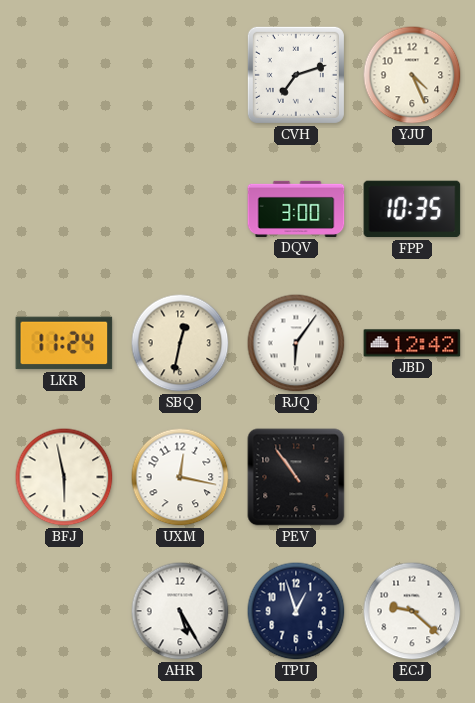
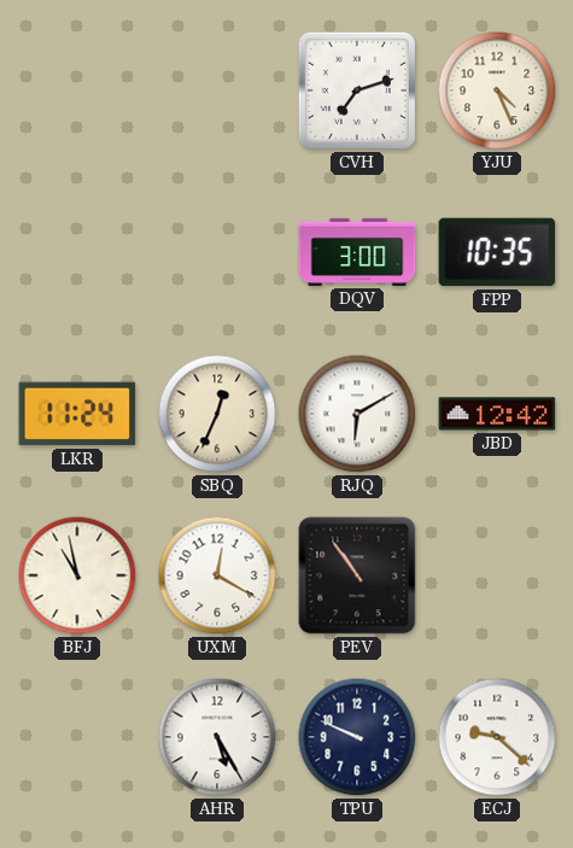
SBQ: 12:32 -> 12:34
RJQ: 6:06 -> 6:10
BFJ: 5:58 -> 10:58
UXM: 12:17 -> 12:20
TPU: 12:57 -> 9:49
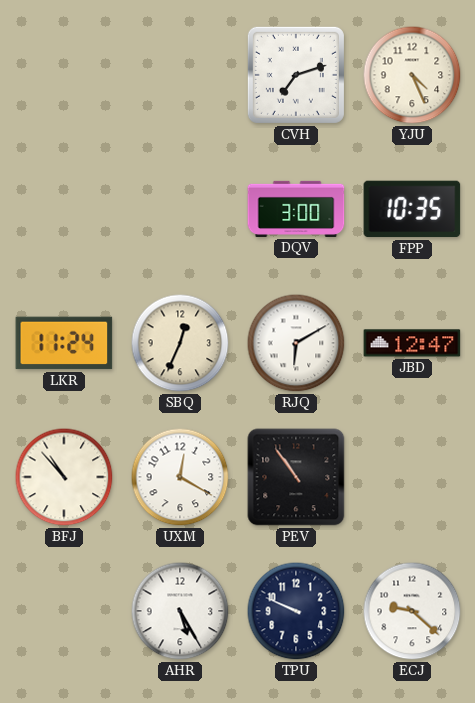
JBD: 12:42 -> 12:47
BFJ: 10:58 -> 10:53
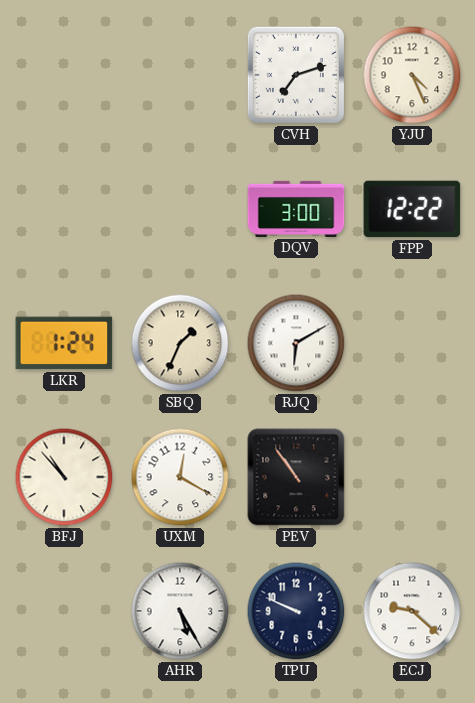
FPP: 10:35 -> 12:22
LKR: 11:24 -> 1:24
SBQ: 12:34 -> 1:34
JBD: 12:47 -> none
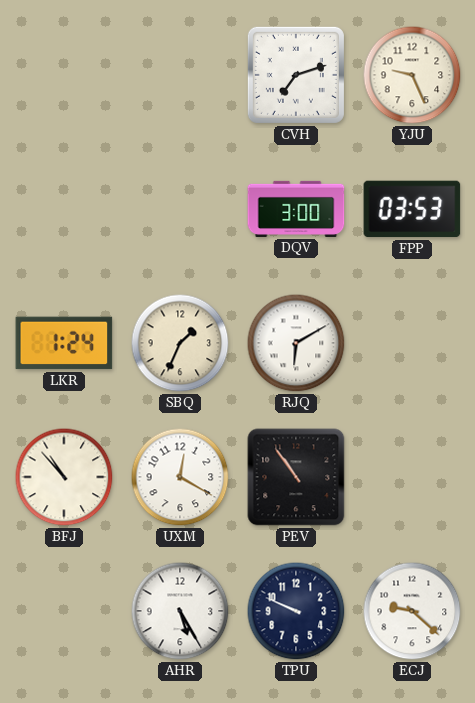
YJU: 4:26 -> 9:26
FPP: 12:22 -> 03:53
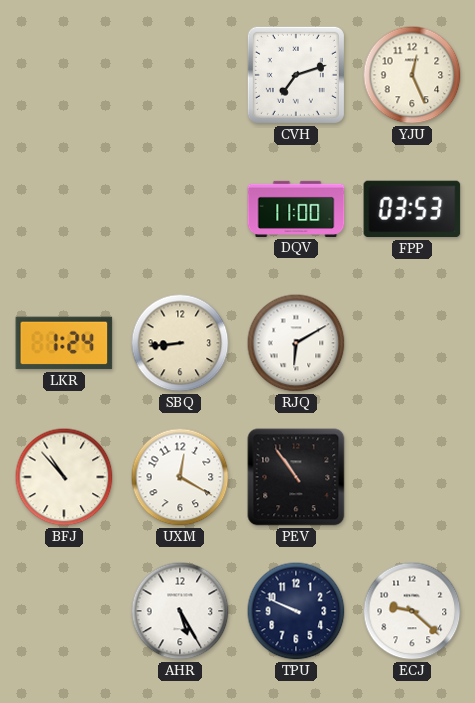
YJU: 9:26 -> 12:26
DQV: 3:00 -> 11:00
SBQ: 1:34 -> 8:44
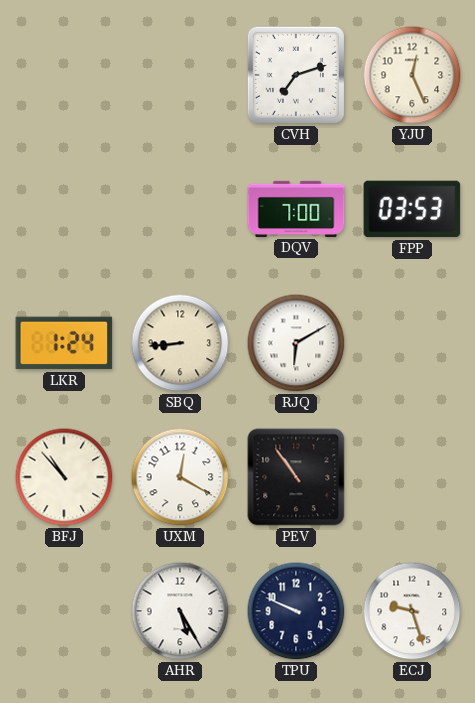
DQV: 11:00 -> 7:00
ECJ: 9:22 -> 9:27
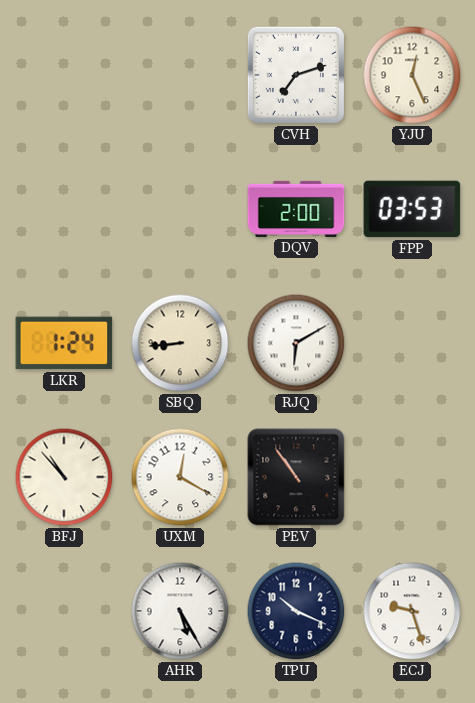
DQV: 7:00 -> 2:00
TPU: 9:49 -> 10:19
